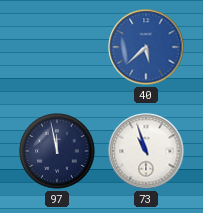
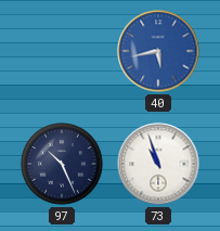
40: 5:38 -> 5:43
97: 11:58 -> 10:26
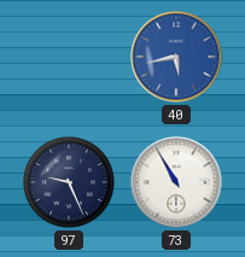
97: 10:26 -> 9:26
73: 10:57 -> 10:55
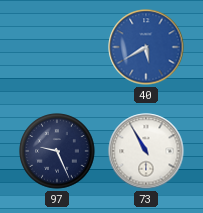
40: 5:43 -> 5:40
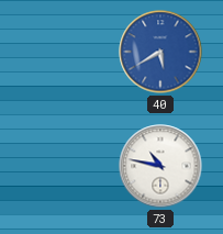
97: 9:26 -> none
73: 10:55 -> 10:47
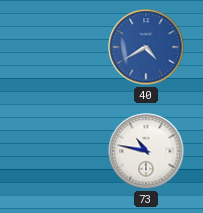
40: 5:40 -> 4:40
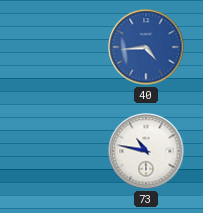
40: 4:40 -> 4:44
